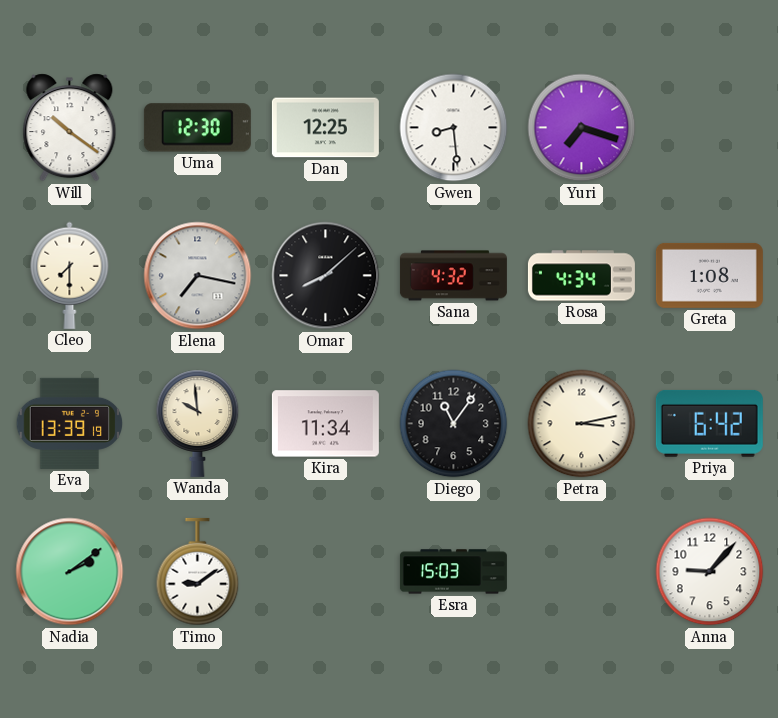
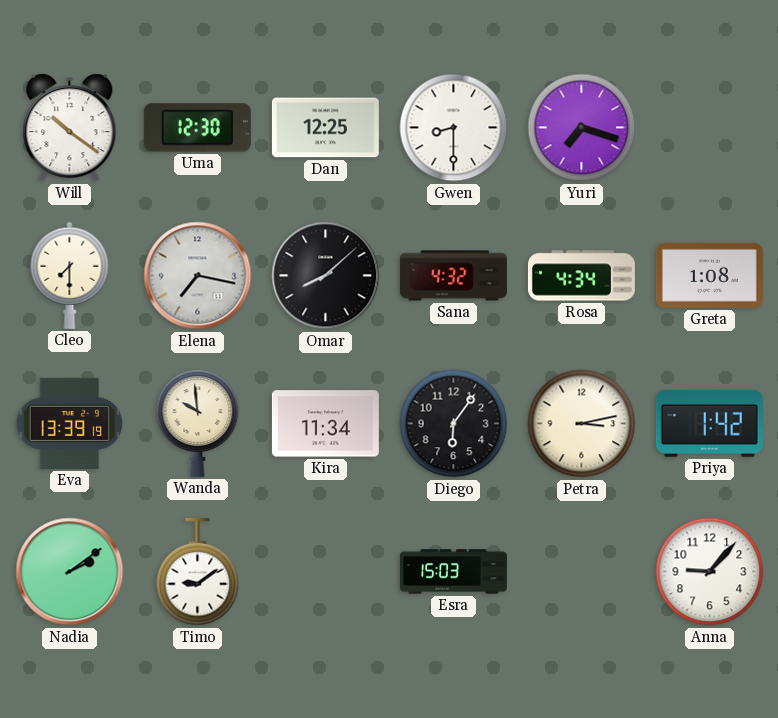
Gwen: 8:29 -> 8:30
Diego: 11:06 -> 6:06
Priya: 6:42 -> 1:42
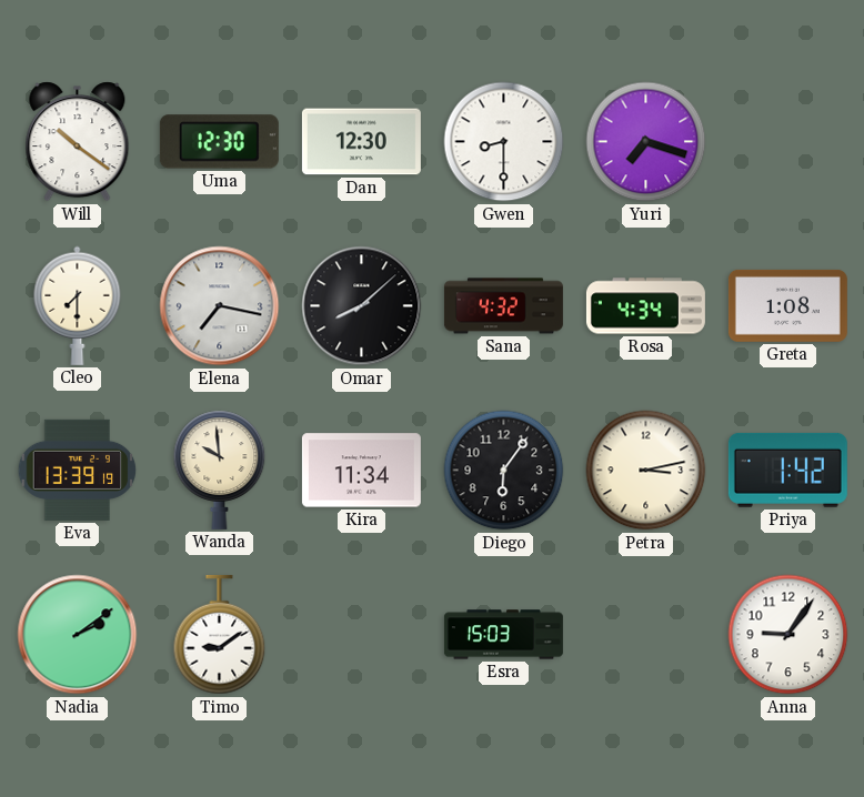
Dan: 12:25 -> 12:30
Anna: 9:07 -> 9:06
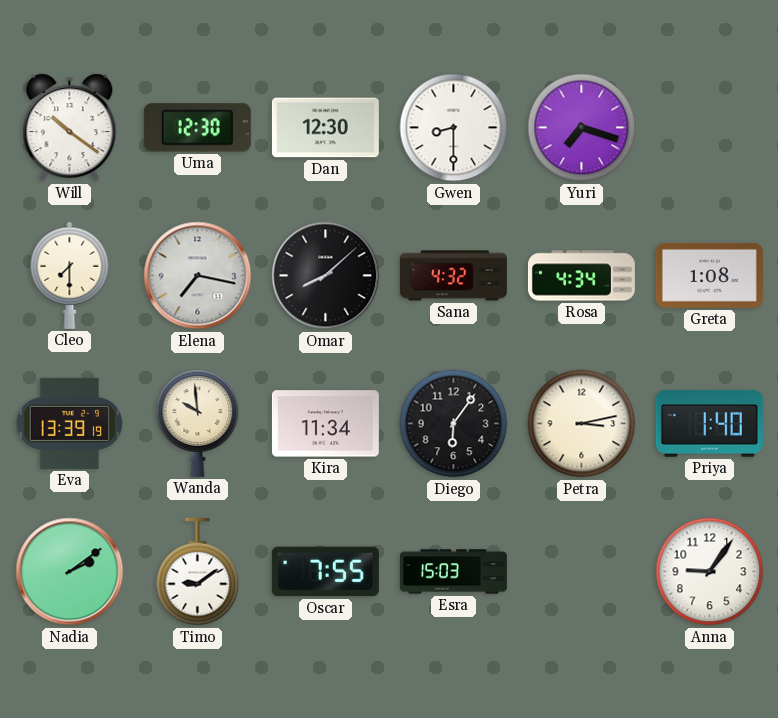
Priya: 1:42 -> 1:40
Oscar: none -> 7:55
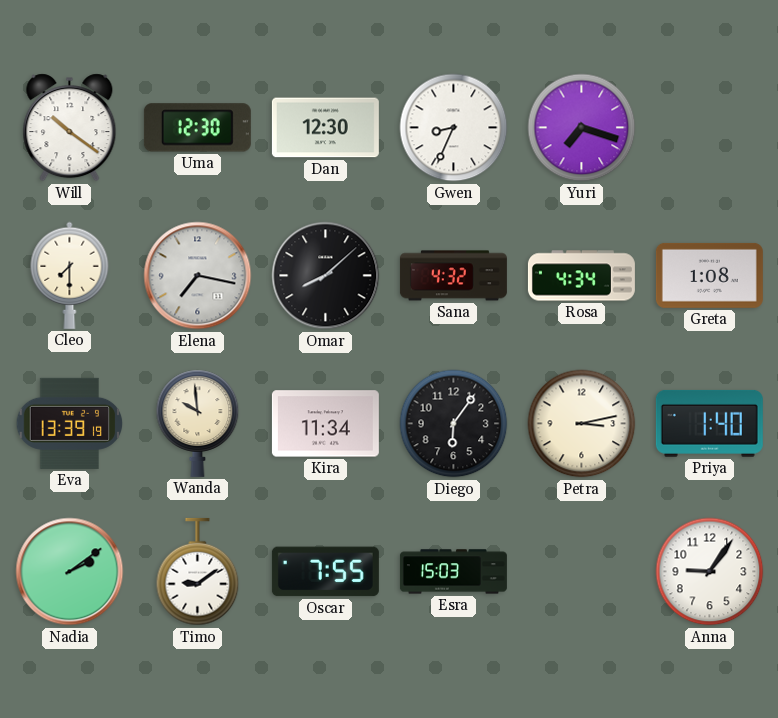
Gwen: 8:30 -> 8:34
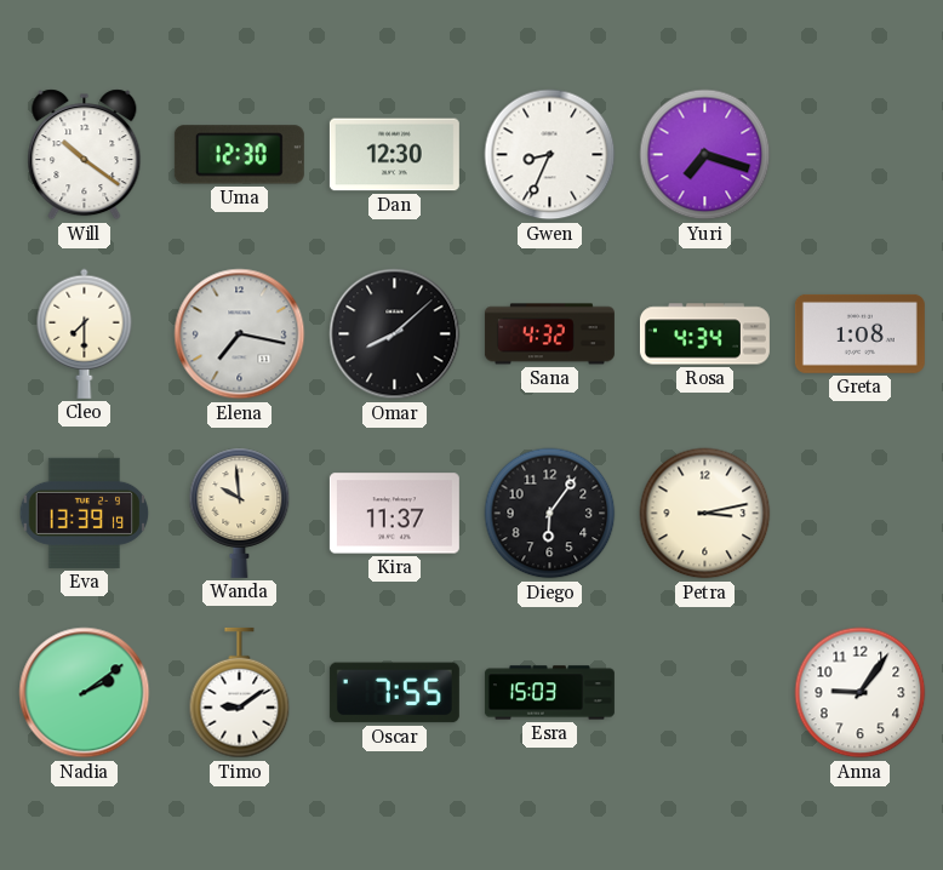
Kira: 11:34 -> 11:37
Priya: 1:40 -> none
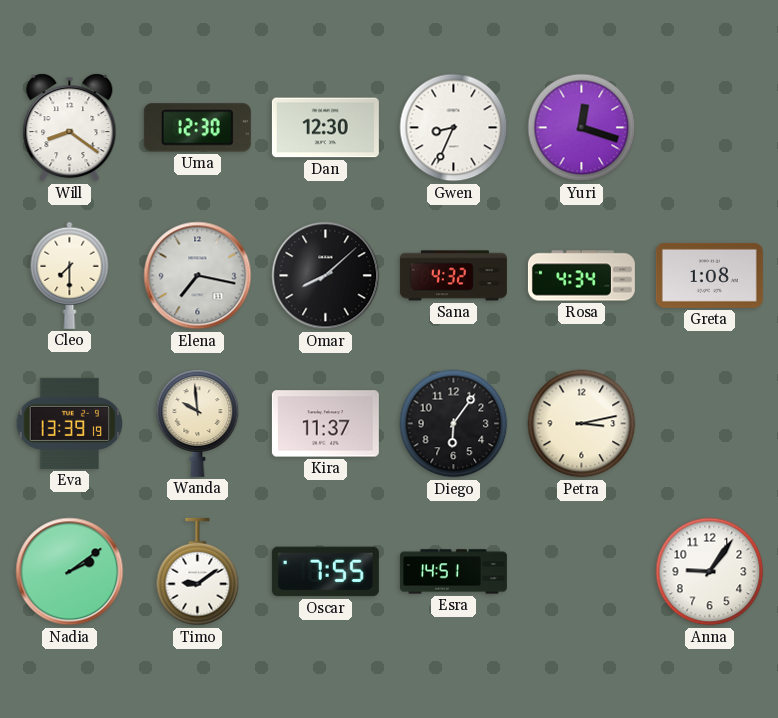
Will: 10:21 -> 8:21
Yuri: 7:18 -> 12:18
Esra: 15:03 -> 14:51
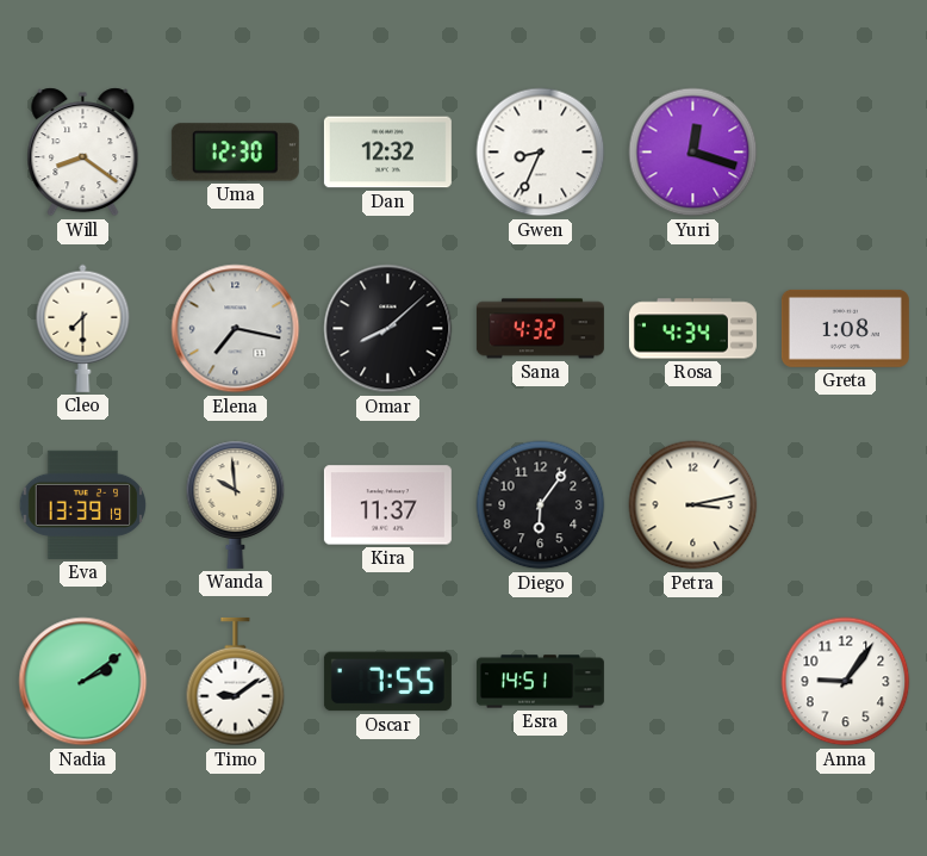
Dan: 12:30 -> 12:32
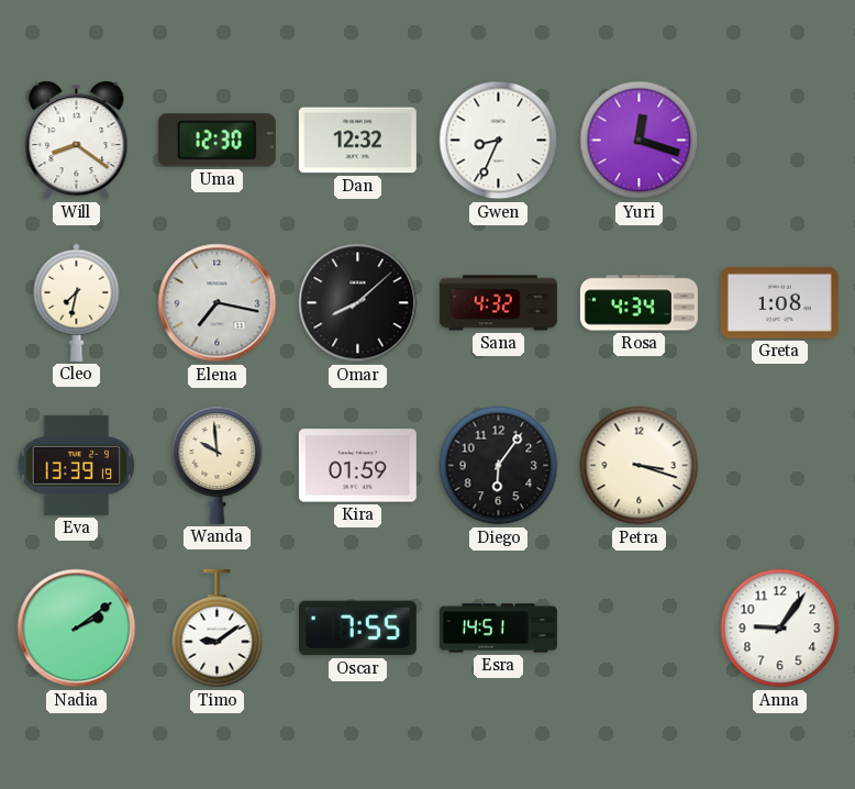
Cleo: 7:30 -> 7:32
Kira: 11:37 -> 01:59
Petra: 3:13 -> 3:18
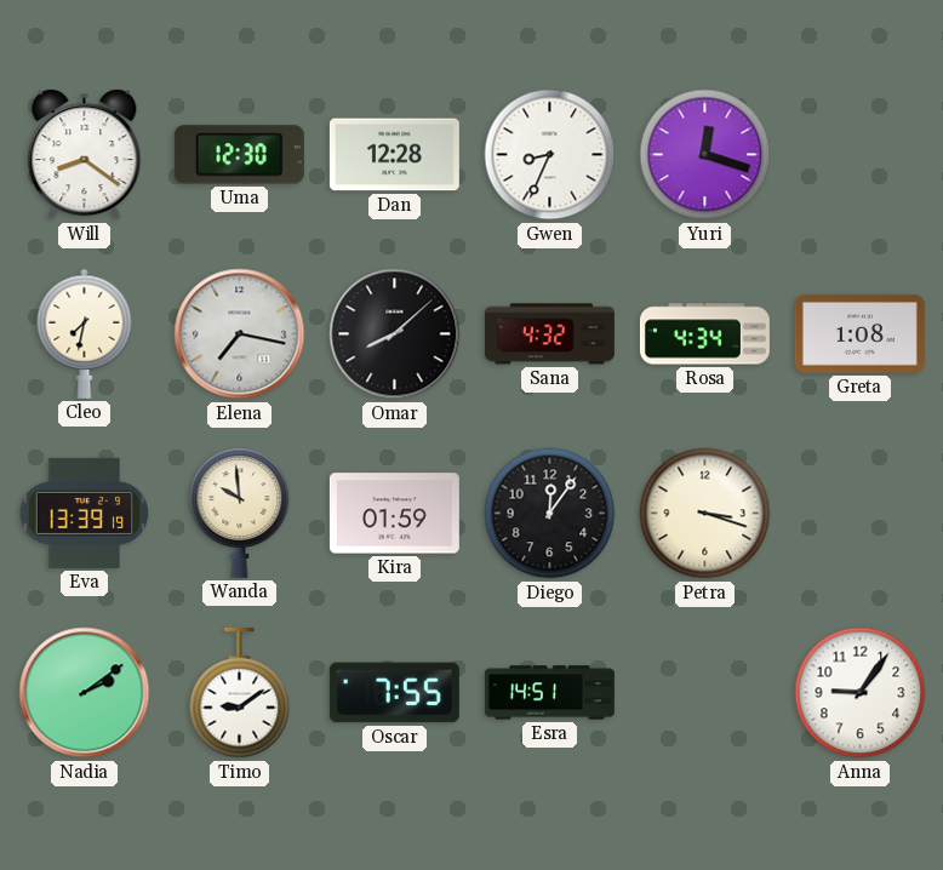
Dan: 12:32 -> 12:28
Diego: 6:06 -> 12:06
